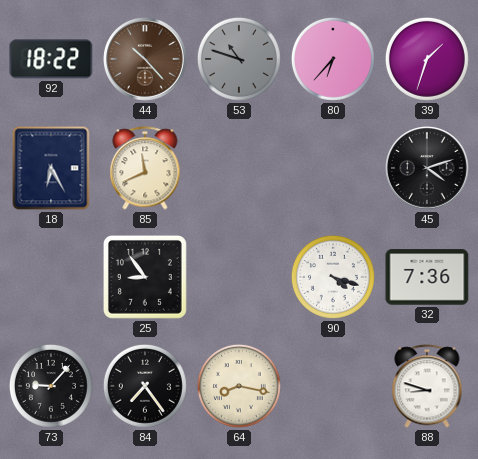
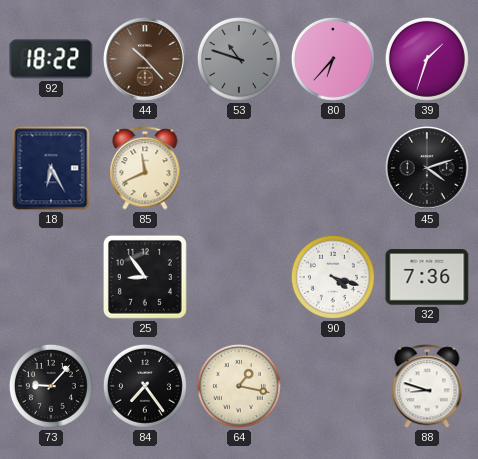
64: 8:17 -> 1:17
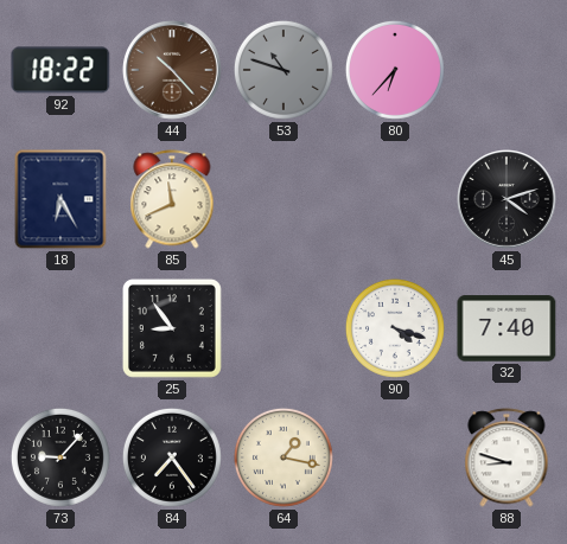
39: 1:33 -> none
32: 7:36 -> 7:40
